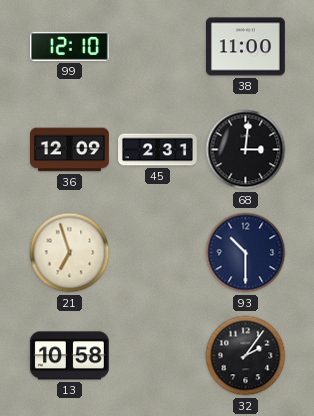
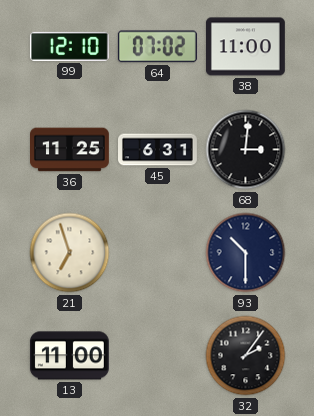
64: none -> 07:02
36: 12:09 -> 11:25
45: 2:31 -> 6:31
13: 10:58 -> 11:00
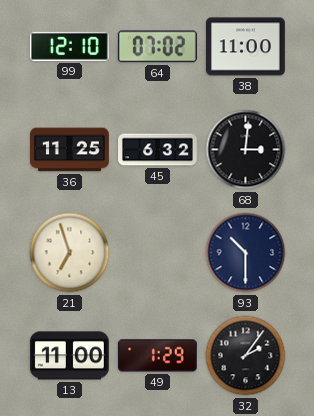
45: 6:31 -> 6:32
49: none -> 1:29
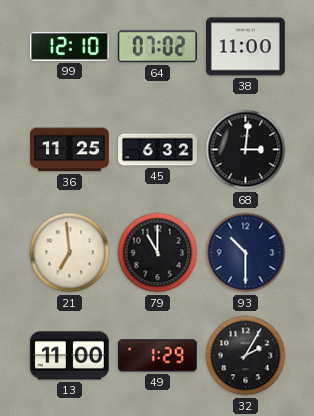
21: 6:57 -> 6:59
79: none -> 11:00
32: 2:06 -> 2:05
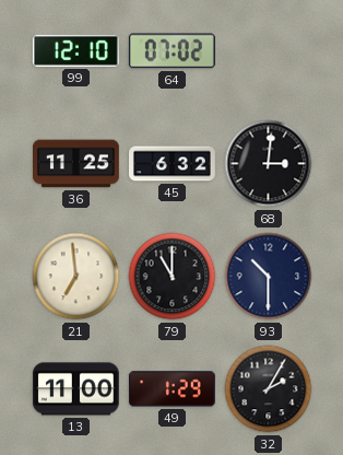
38: 11:00 -> none
